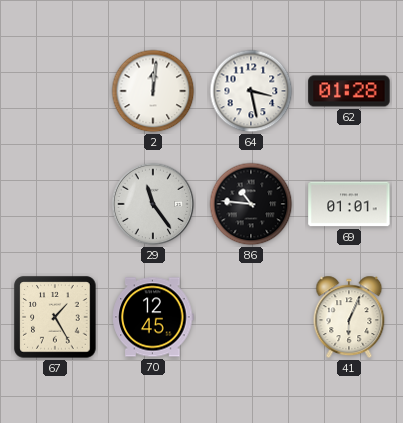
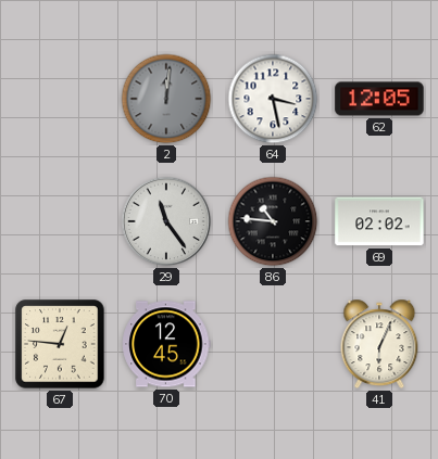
2 dial: white -> grey
62: 01:28 -> 12:05
69: 01:01 -> 02:02
67: 1:25 -> 12:46
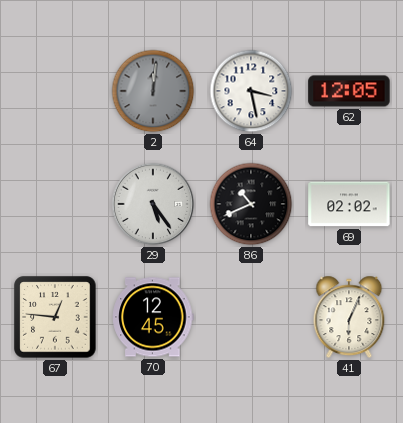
29: 11:24 -> 5:24
86: 10:46 -> 10:41
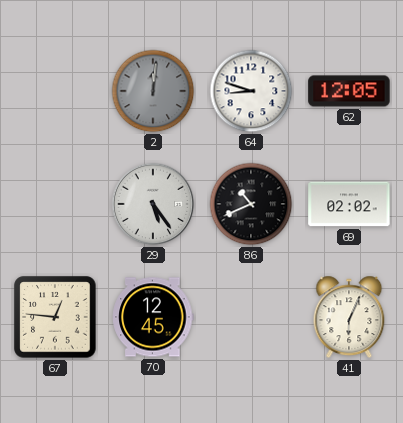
64: 3:28 -> 8:48
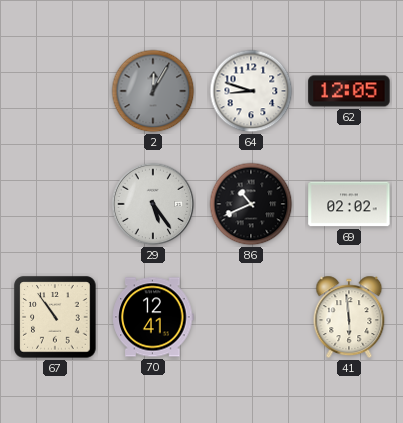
2: 12:01 -> 12:05
67: 12:46 -> 10:54
70: 12:45 -> 12:41
41: 6:04 -> 5:59
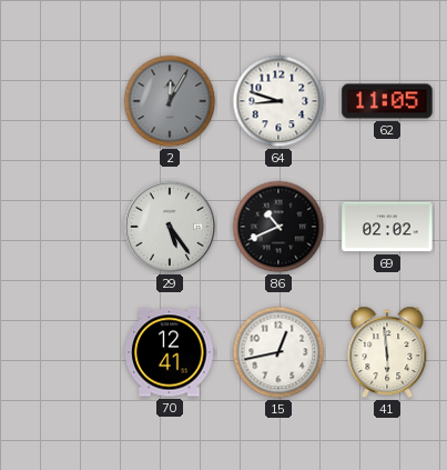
62: 12:05 -> 11:05
67: 10:54 -> none
15: none -> 12:43
